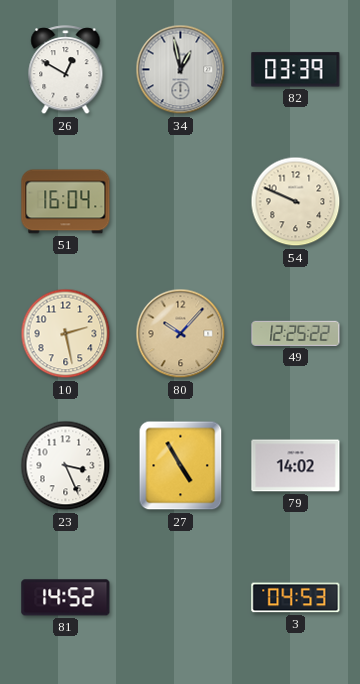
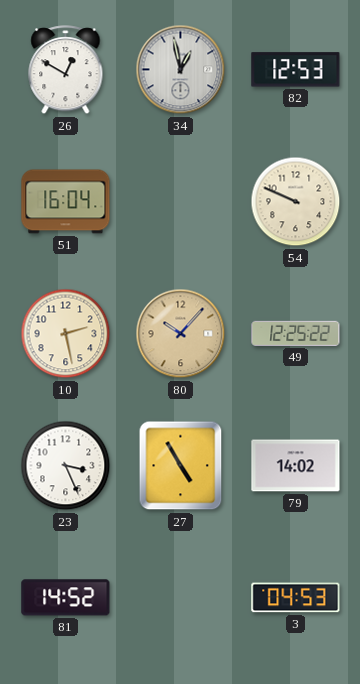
82: 03:39 -> 12:53
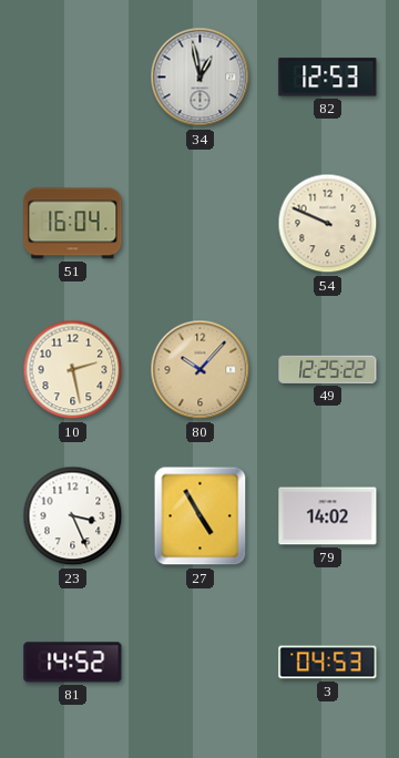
26: 12:50 -> none
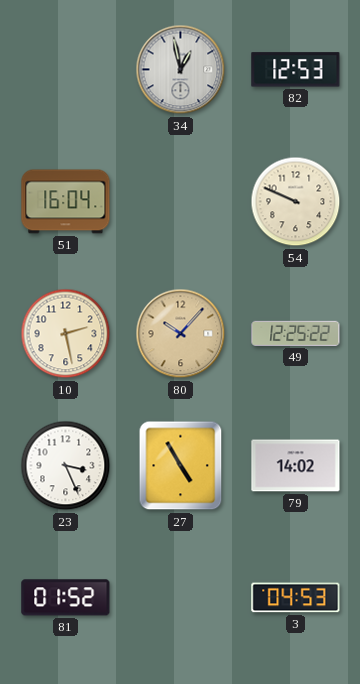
81: 14:52 -> 01:52
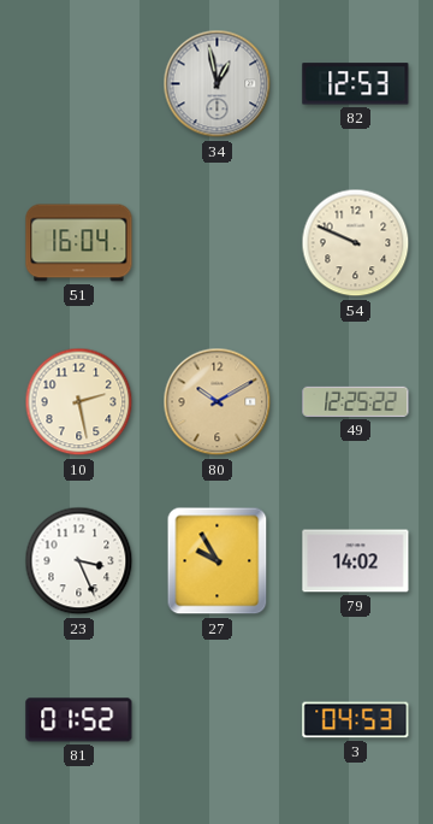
80: 10:07 -> 10:10
27: 4:55 -> 9:55
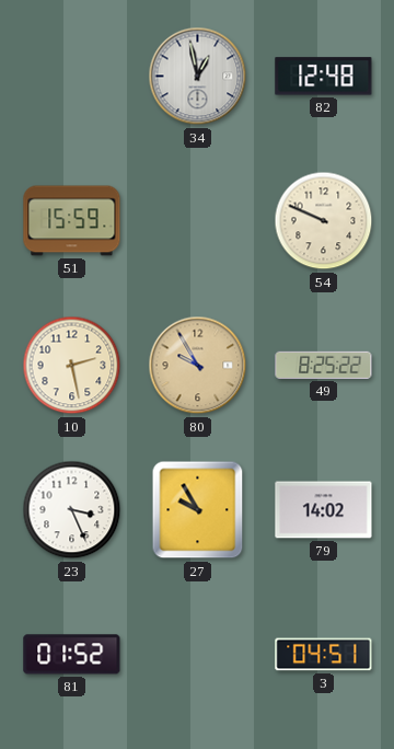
82: 12:53 -> 12:48
51: 16:04 -> 15:59
80: 10:10 -> 9:55
49: 12:25 -> 8:25
3: 04:53 -> 04:51
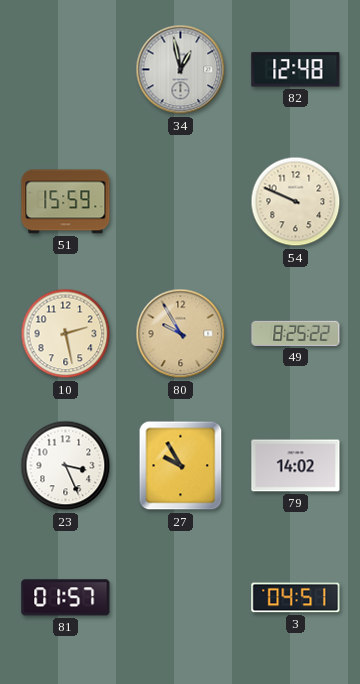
81: 01:52 -> 01:57
